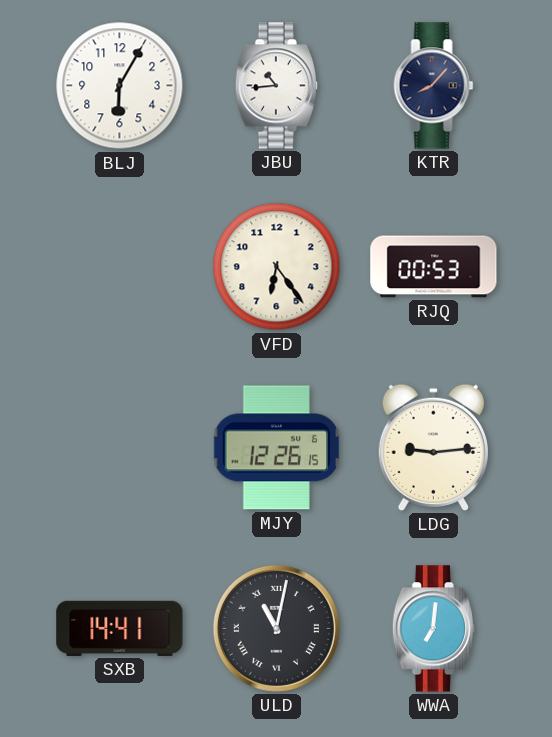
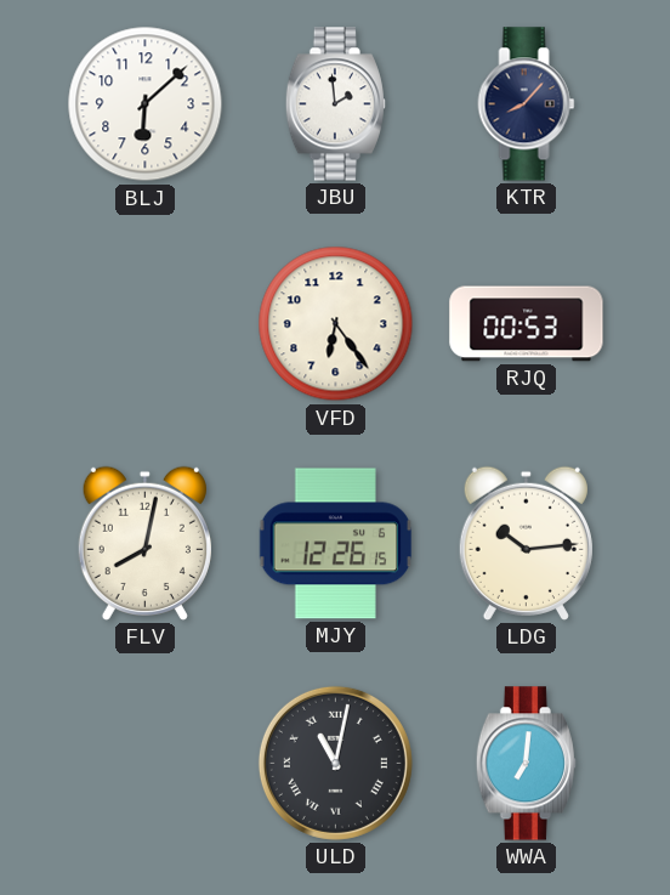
BLJ: 6:05 -> 6:08
JBU: 10:44 -> 1:59
FLV: none -> 8:02
LDG: 9:14 -> 10:14
SXB: 14:41 -> none
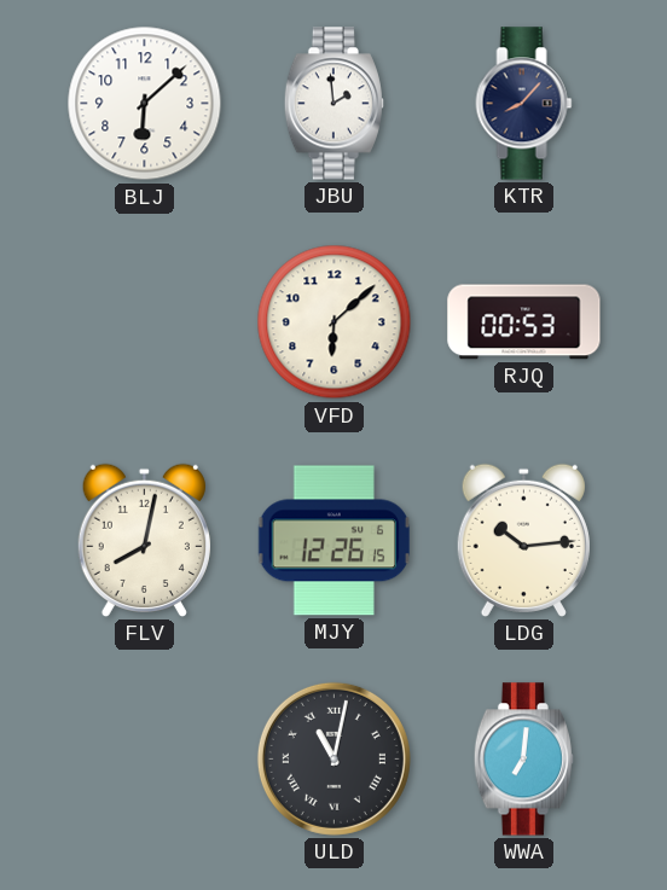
VFD: 6:24 -> 6:08
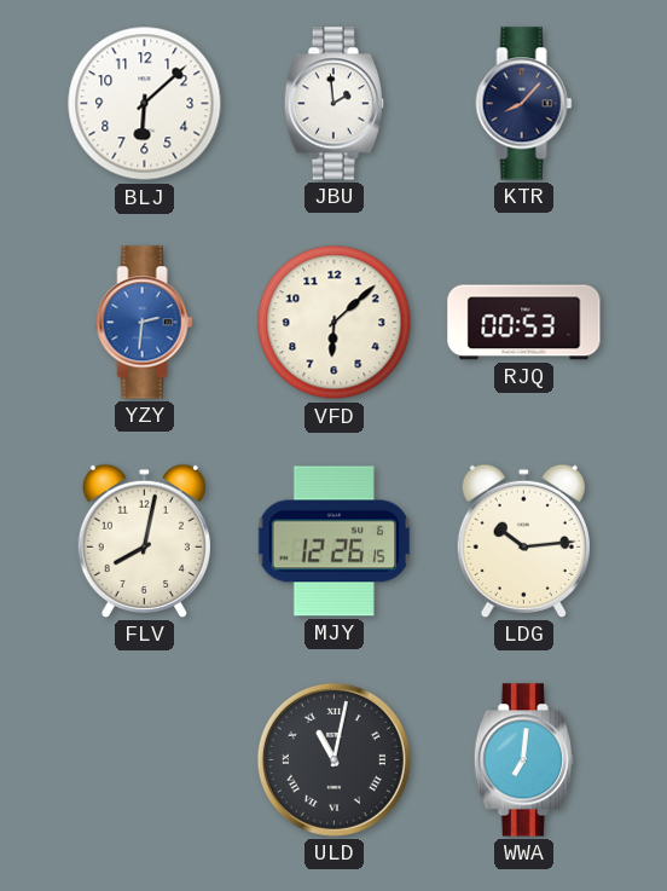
YZY: none -> 2:31
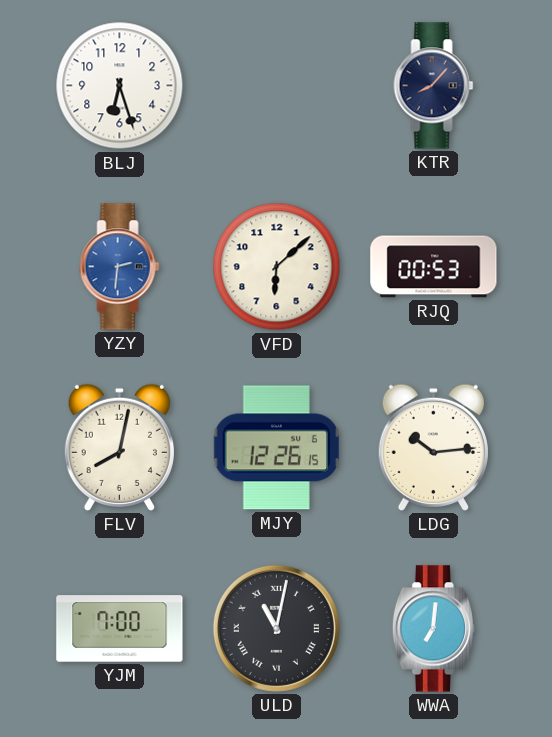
BLJ: 6:08 -> 6:27
JBU: 1:59 -> none
YJM: none -> 7:00
